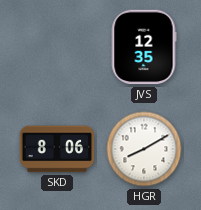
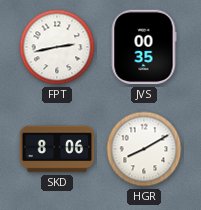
FPT: none -> 2:43
JVS: 12:35 -> 00:35
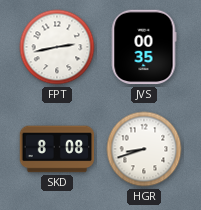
SKD: 8:06 -> 8:08
HGR: 8:10 -> 8:42
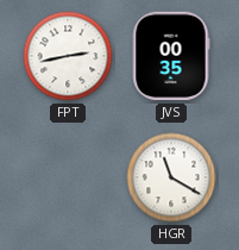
SKD: 8:08 -> none
HGR: 8:42 -> 11:20
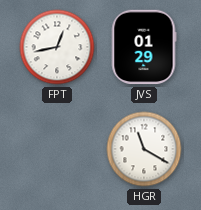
FPT: 2:43 -> 12:43
JVS: 00:35 -> 01:29
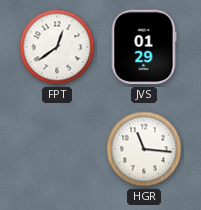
FPT: 12:43 -> 12:39
HGR: 11:20 -> 11:16
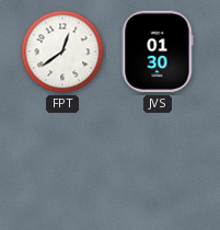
JVS: 01:29 -> 01:30
HGR: 11:16 -> none
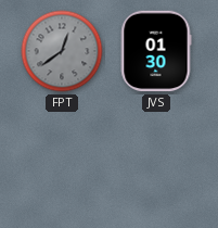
FPT dial: white -> grey
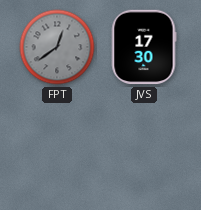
JVS: 01:30 -> 17:30
